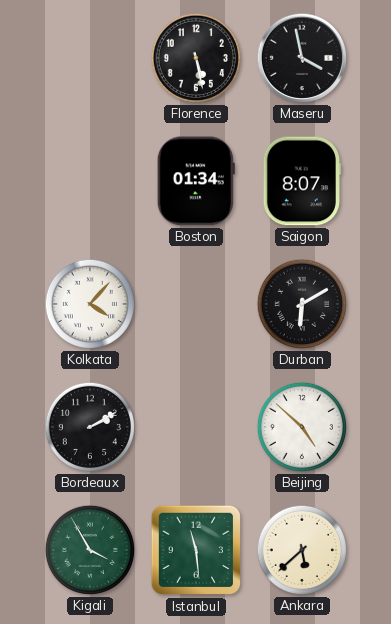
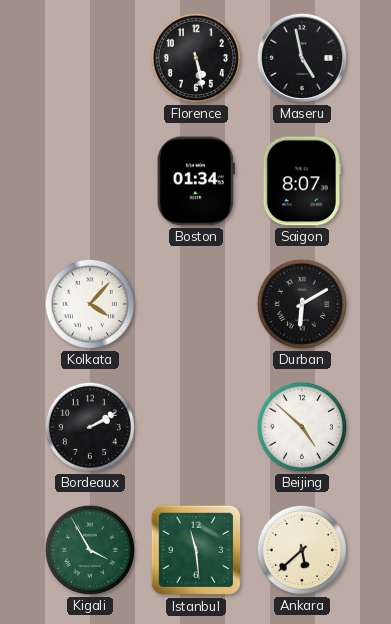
Maseru: 3:58 -> 4:58
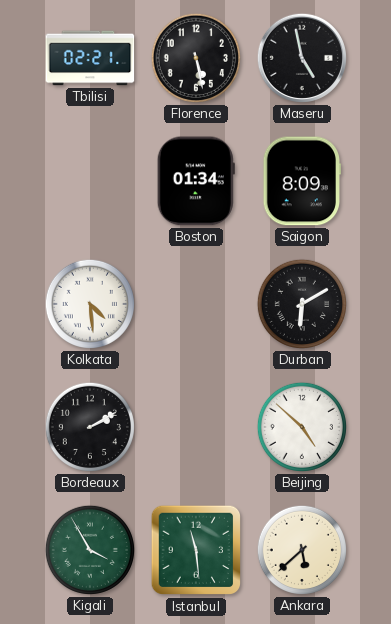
Tbilisi: none -> 02:21
Saigon: 8:07 -> 8:09
Kolkata: 4:07 -> 4:29
